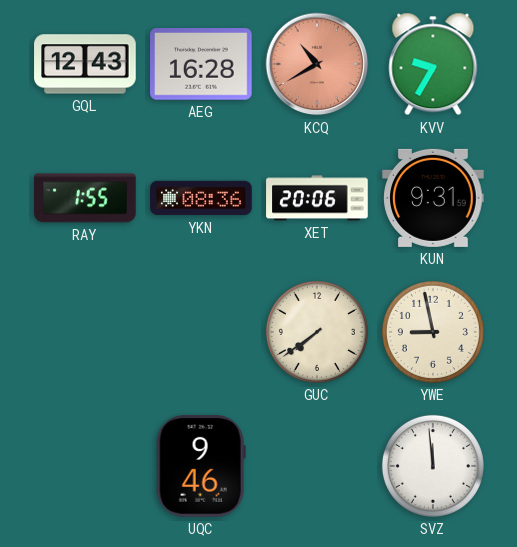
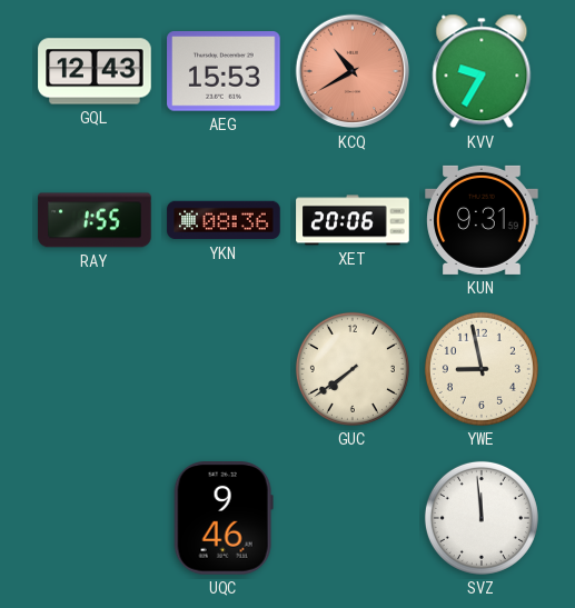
AEG: 16:28 -> 15:53
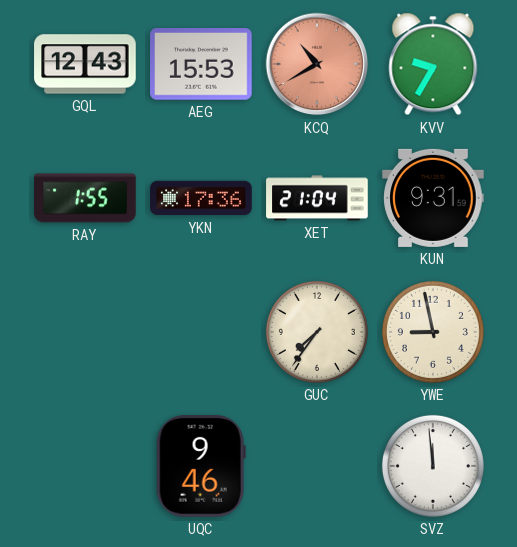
YKN: 08:36 -> 17:36
XET: 20:06 -> 21:04
GUC: 7:39 -> 7:36
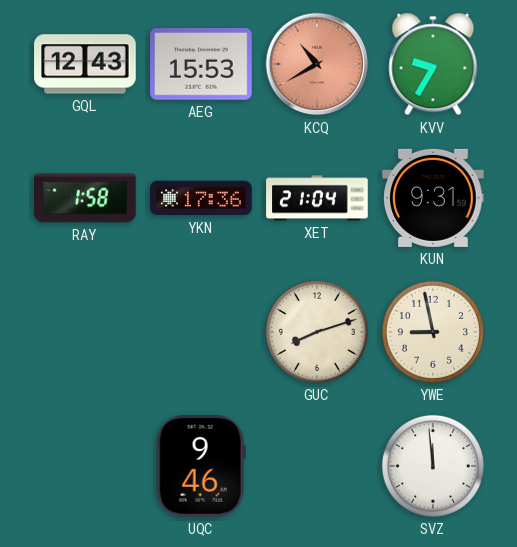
RAY: 1:55 -> 1:58
GUC: 7:36 -> 8:12
